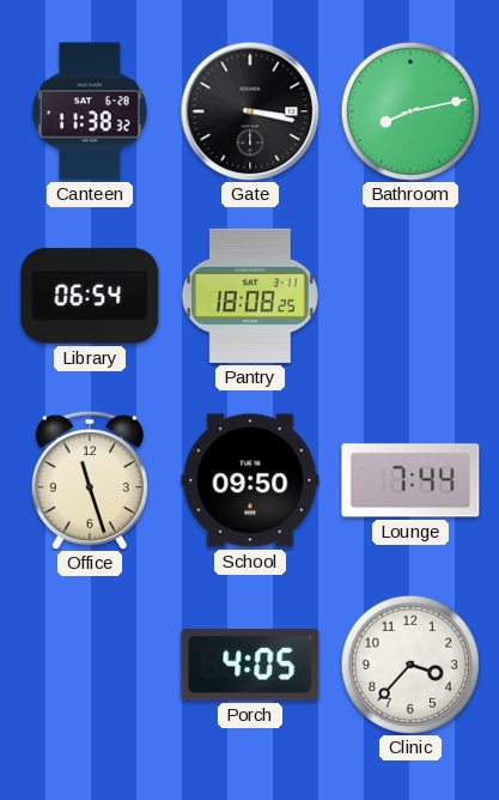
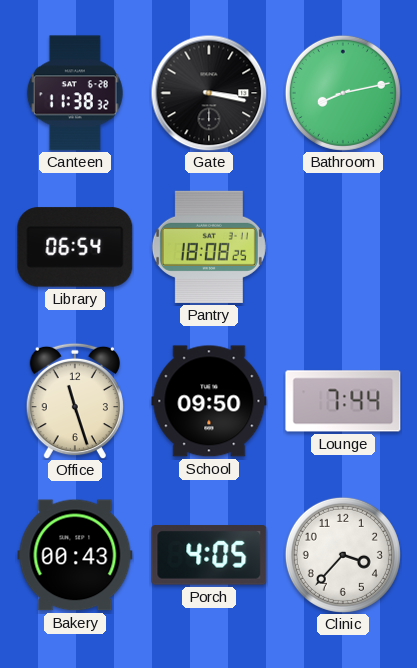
Bakery: none -> 00:43
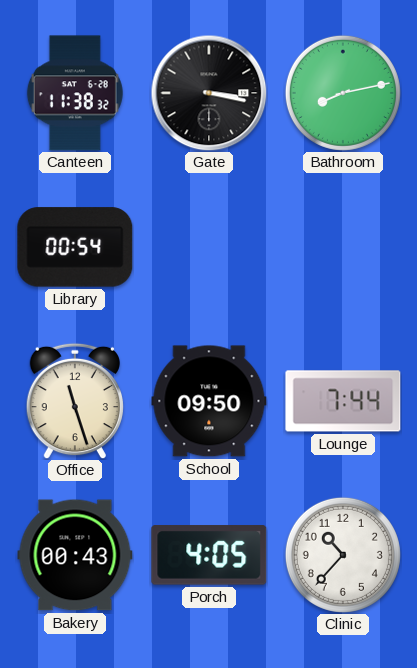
Library: 06:54 -> 00:54
Pantry: 18:08 -> none
Clinic: 3:37 -> 10:37
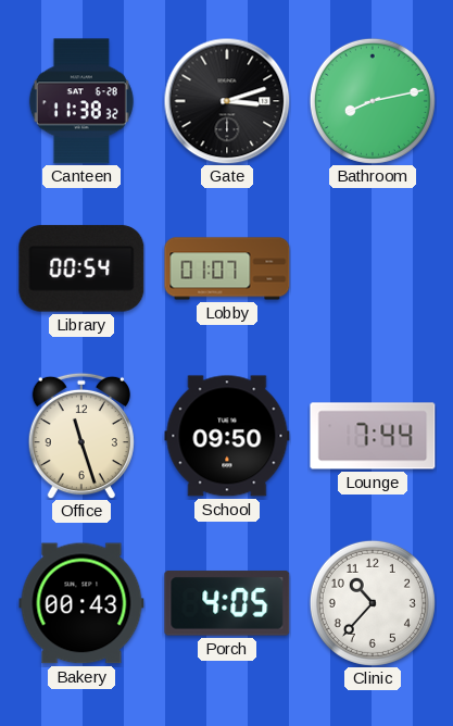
Gate: 3:17 -> 3:12
Lobby: none -> 01:07
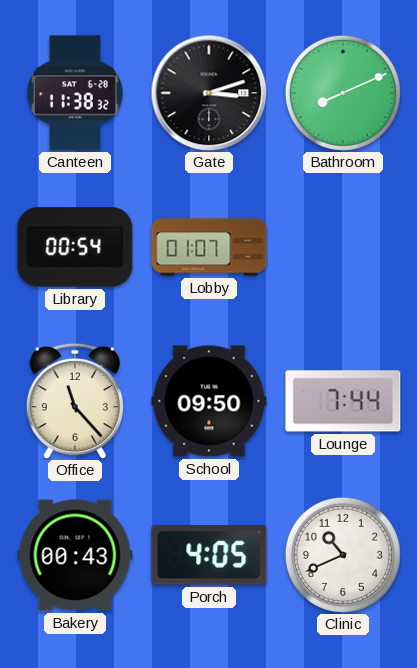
Bathroom: 8:13 -> 8:11
Office: 11:27 -> 11:23
Clinic: 10:37 -> 10:41
